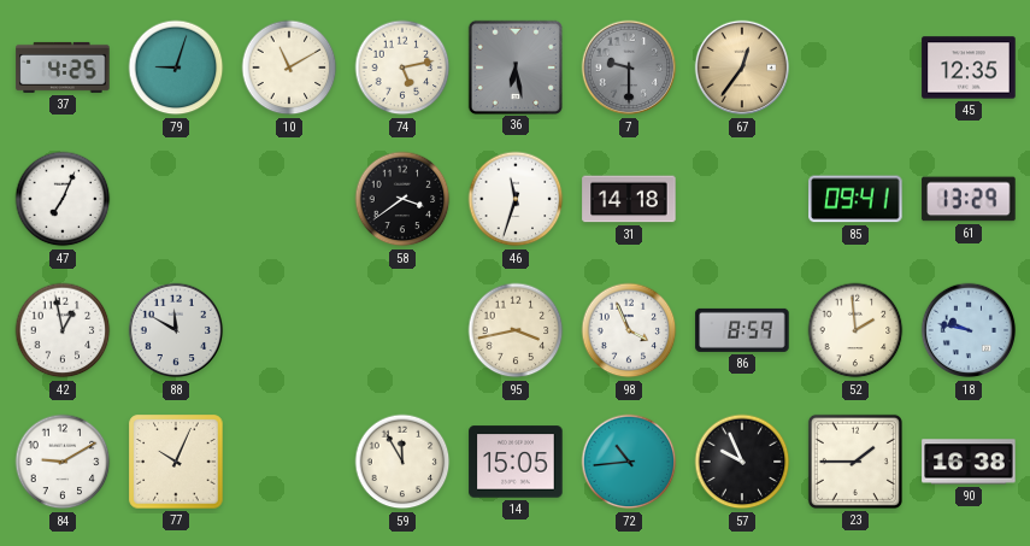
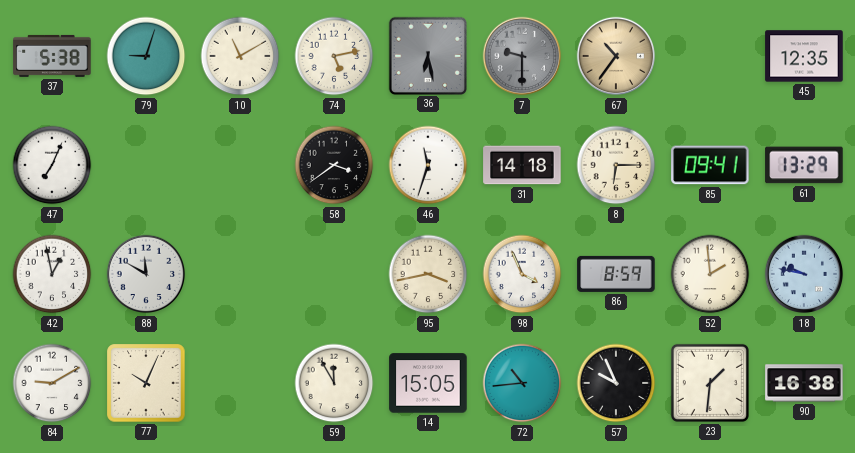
37: 4:25 -> 5:38
67: 12:36 -> 10:36
8: none -> 6:15
23: 1:45 -> 1:31
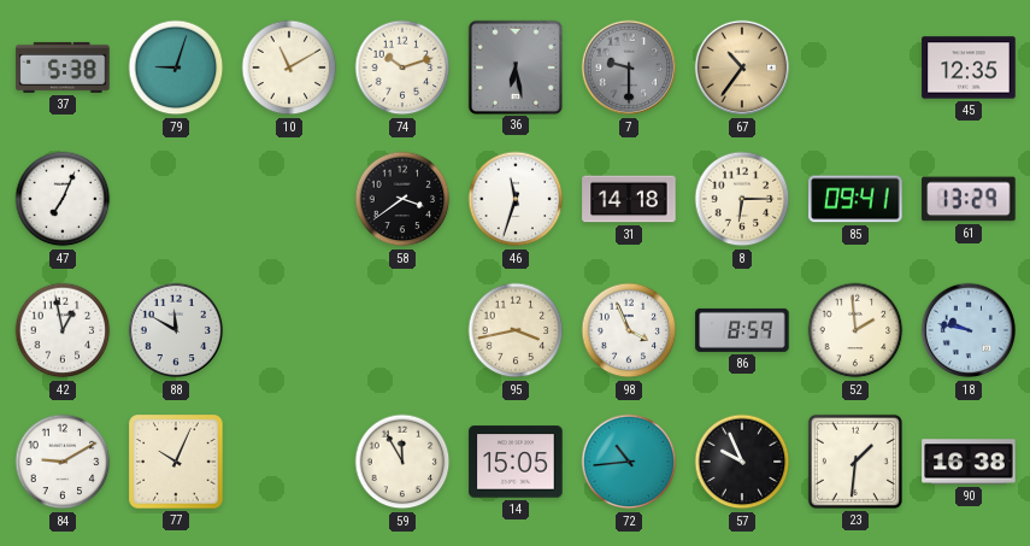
74: 5:13 -> 10:12
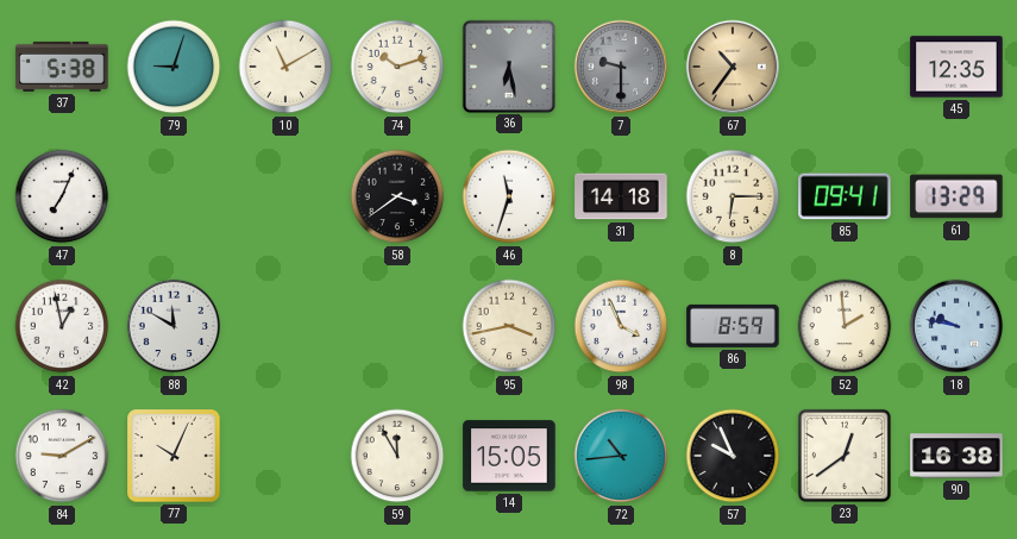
23: 1:31 -> 12:39
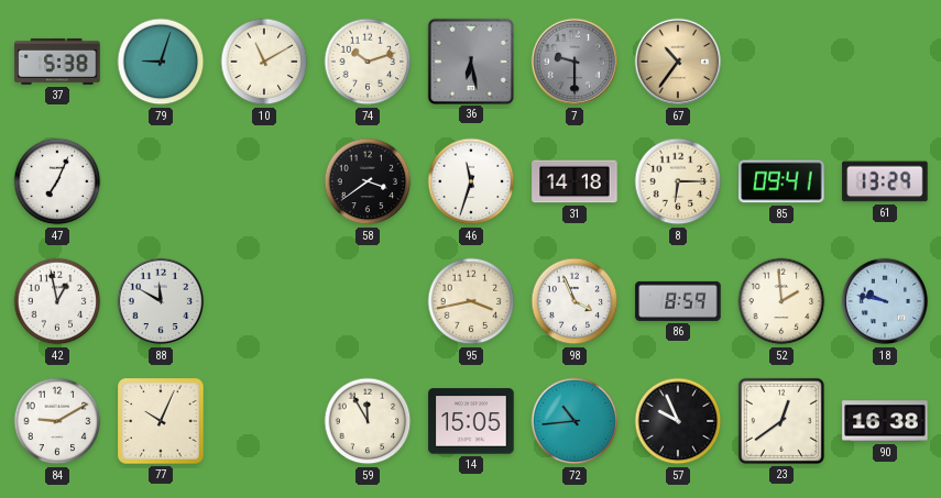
45: 12:35 -> none
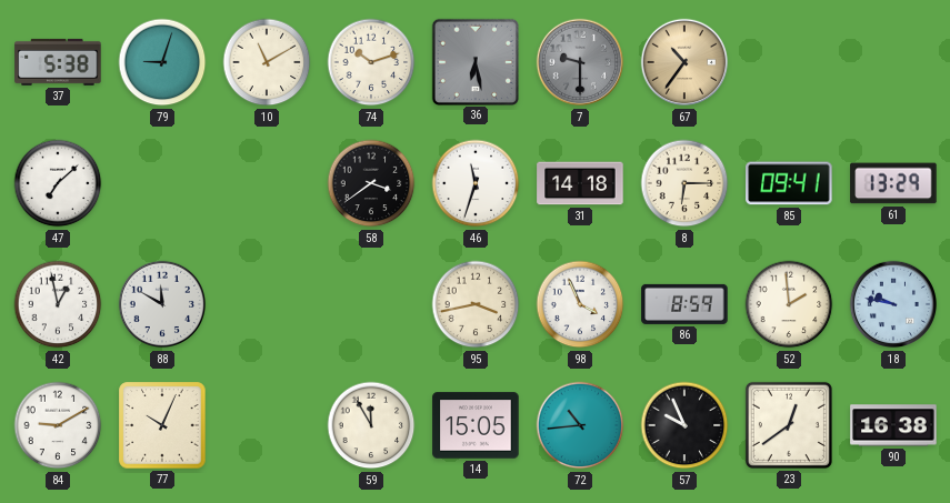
47: 7:04 -> 7:08
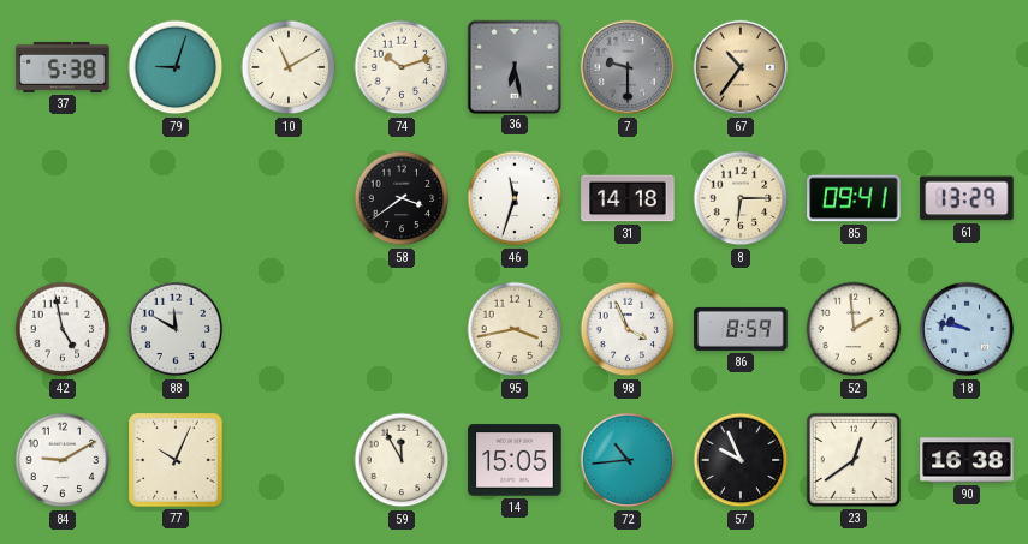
47: 7:08 -> none
42: 12:58 -> 4:58
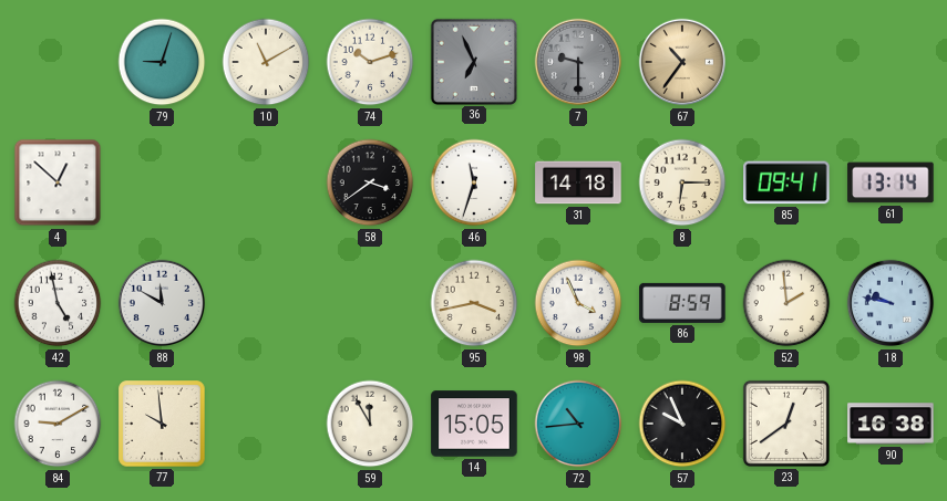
37: 5:38 -> none
36: 6:28 -> 6:56
4: none -> 12:52
61: 13:29 -> 13:14
77: 10:04 -> 9:59
